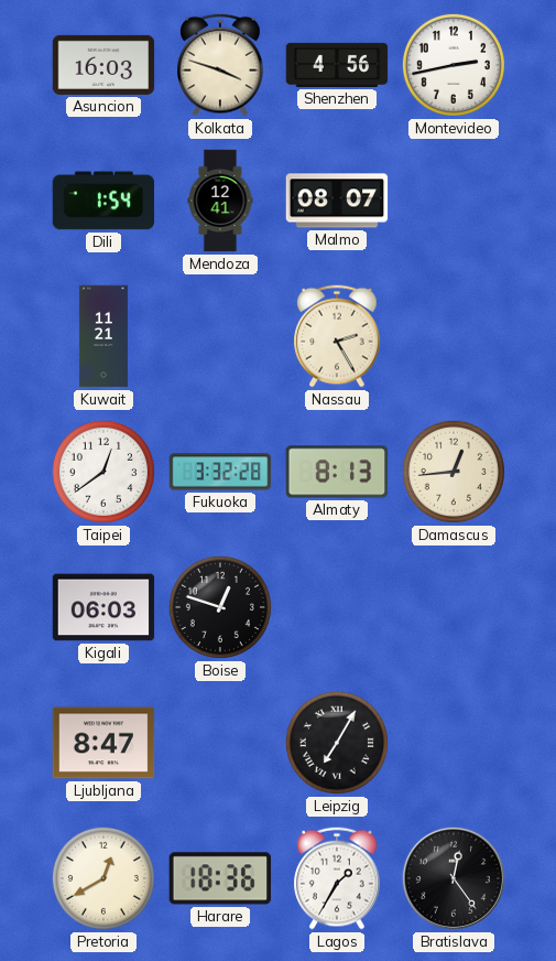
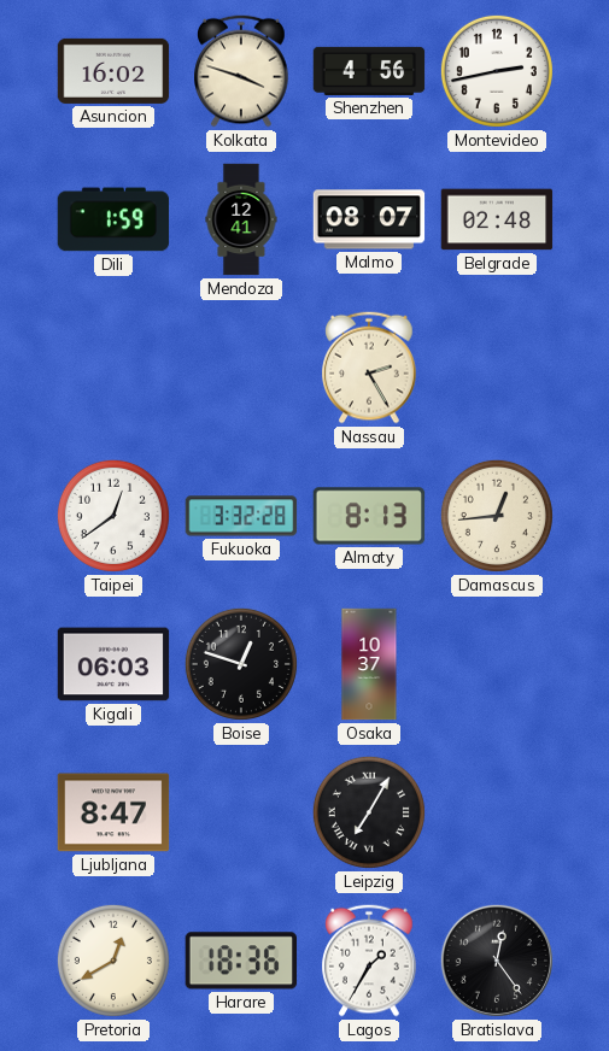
Asuncion: 16:03 -> 16:02
Dili: 1:54 -> 1:59
Belgrade: none -> 02:48
Kuwait: 11:21 -> none
Osaka: none -> 10:37
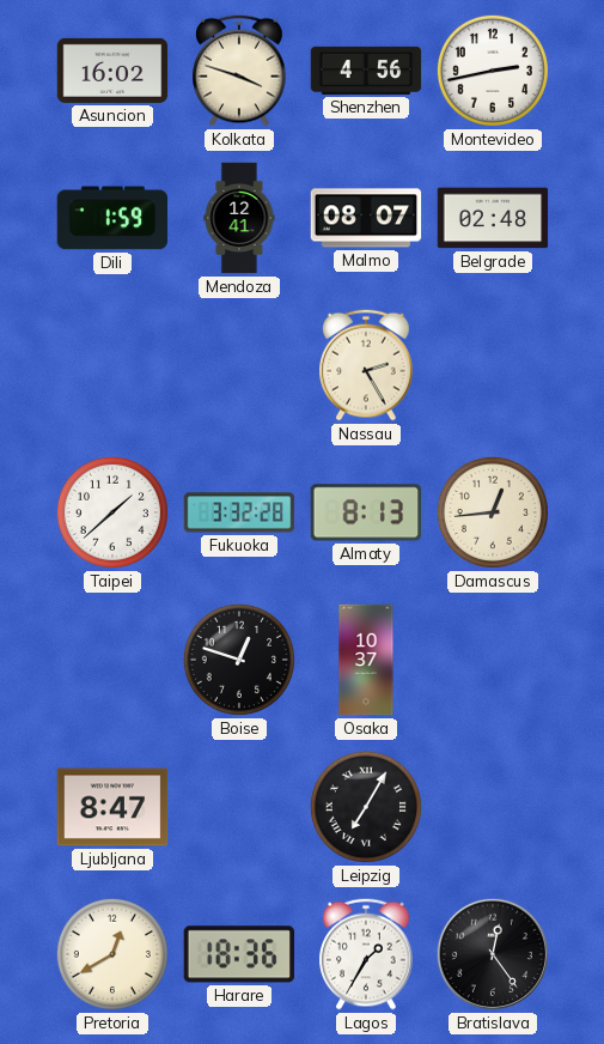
Taipei: 12:39 -> 1:38
Kigali: 06:03 -> none
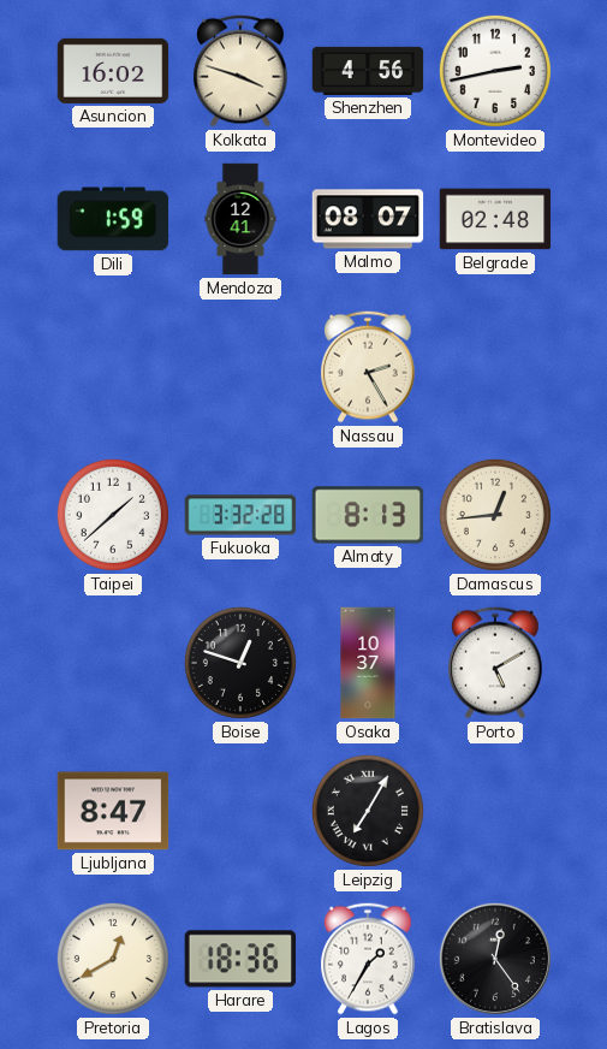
Porto: none -> 5:10
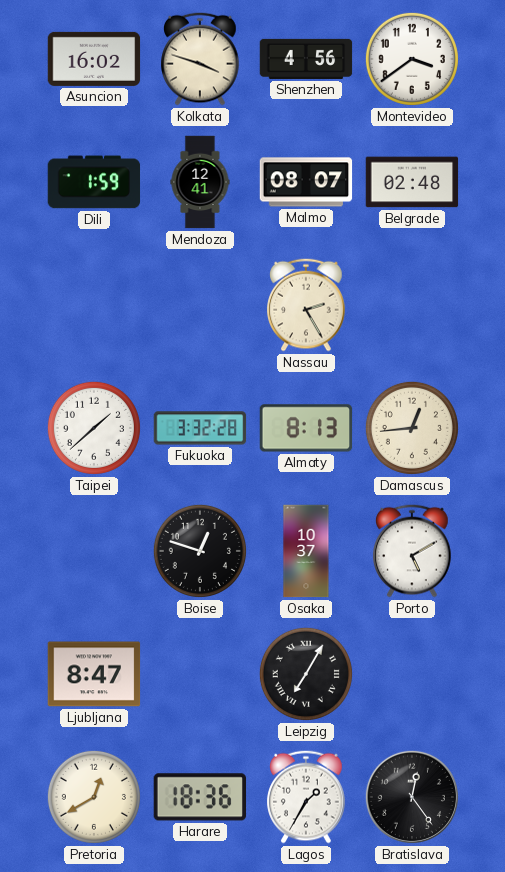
Montevideo: 2:43 -> 3:39
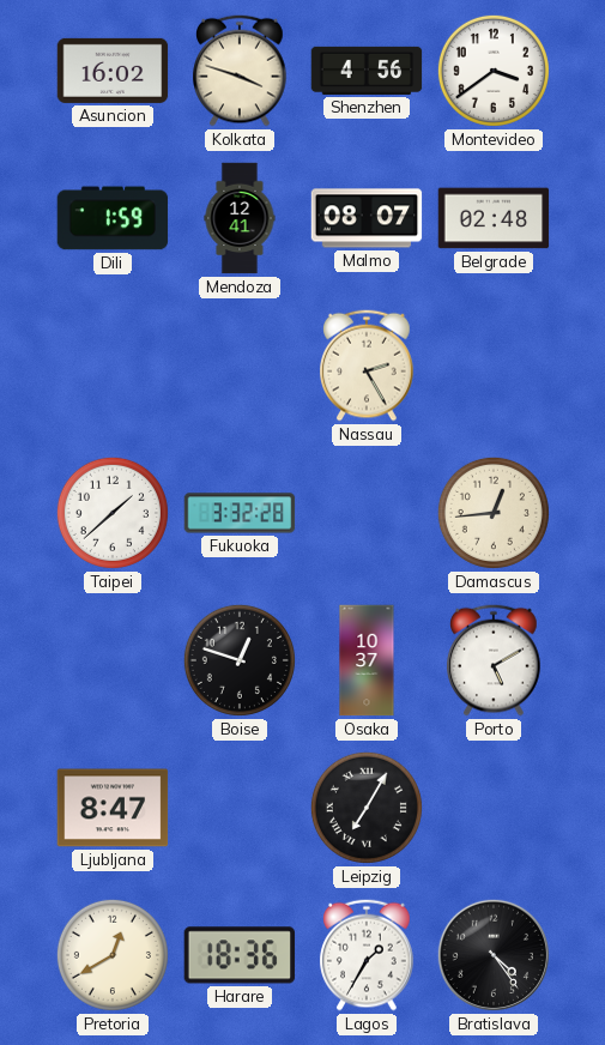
Almaty: 8:13 -> none
Bratislava: 12:24 -> 4:24
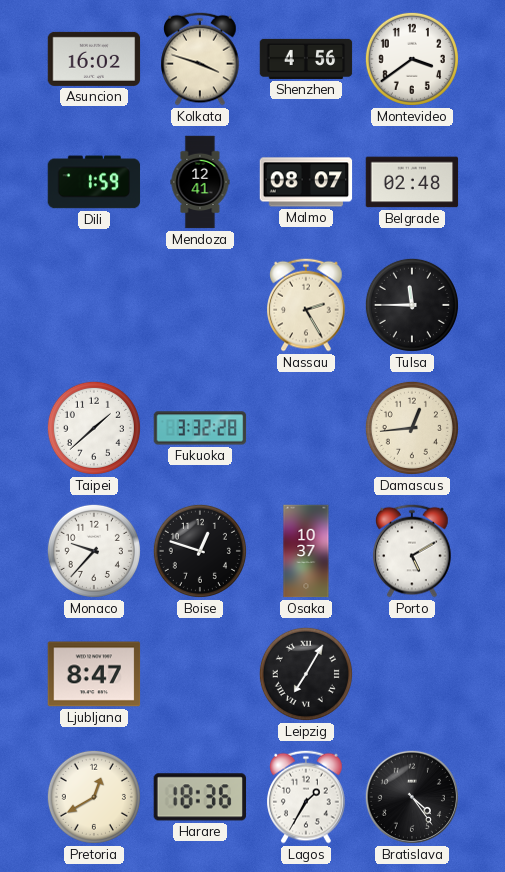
Tulsa: none -> 11:45
Monaco: none -> 9:37
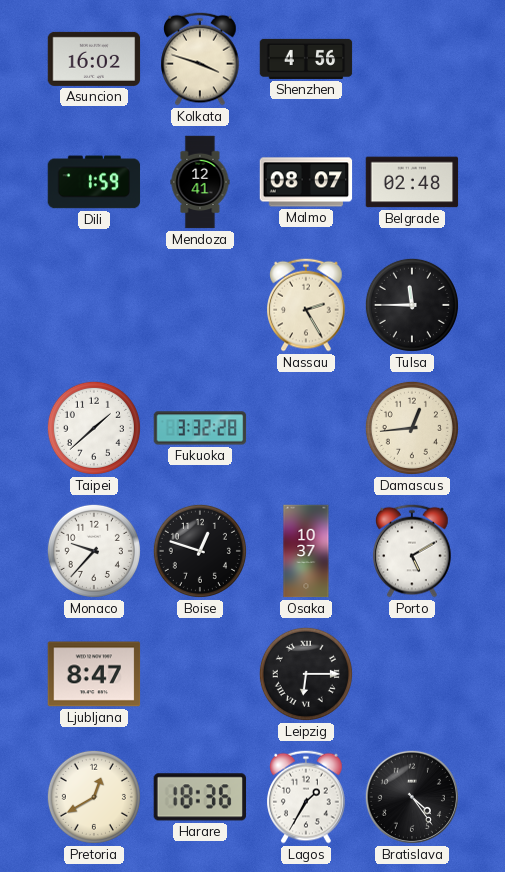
Montevideo: 3:39 -> none
Leipzig: 7:05 -> 6:15
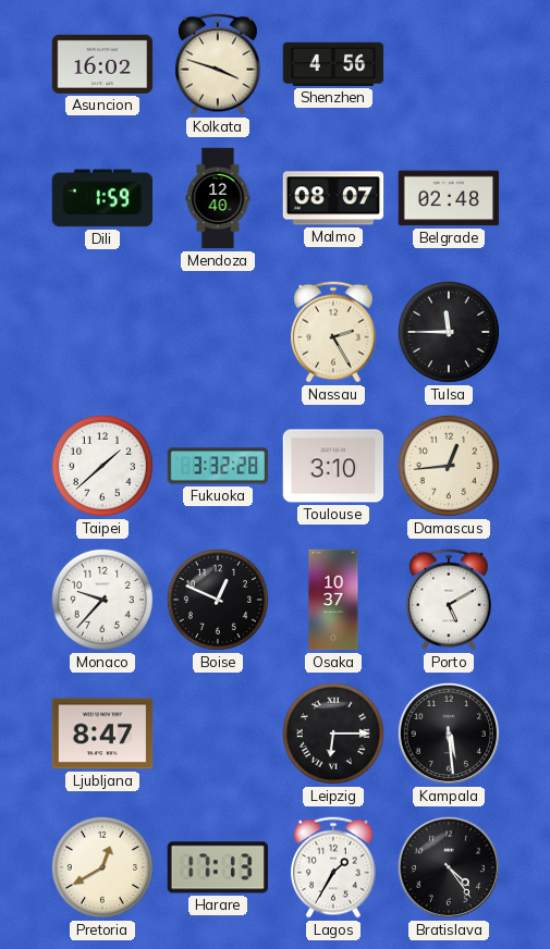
Mendoza: 12:41 -> 12:40
Toulouse: none -> 3:10
Boise: 12:48 -> 12:49
Kampala: none -> 5:29
Harare: 18:36 -> 17:13
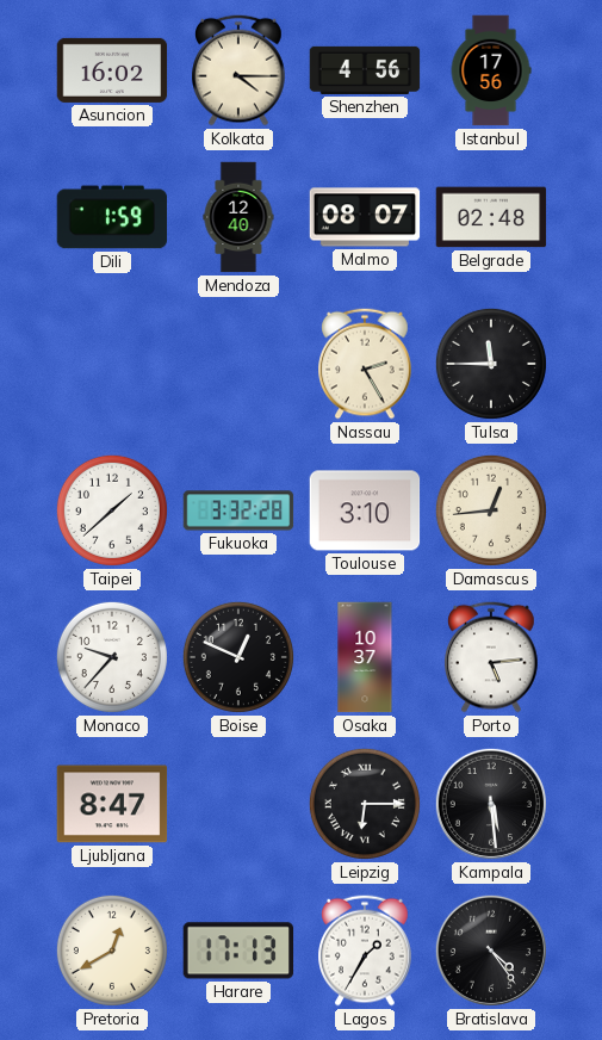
Kolkata: 3:48 -> 4:15
Istanbul: none -> 17:56
Porto: 5:10 -> 5:14
